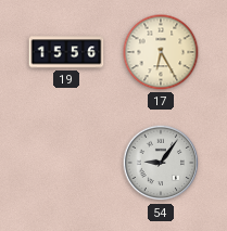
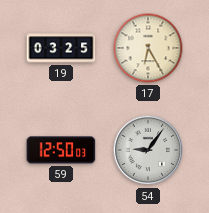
19: 15:56 -> 03:25
59: none -> 12:50
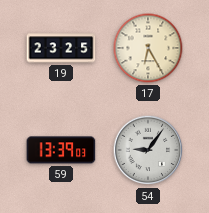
19: 03:25 -> 23:25
59: 12:50 -> 13:39
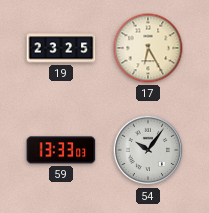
59: 13:39 -> 13:33
54: 9:06 -> 10:06
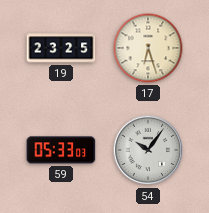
17: 6:25 -> 6:27
59: 13:33 -> 05:33
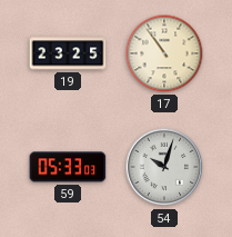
17: 6:27 -> 10:54
54: 10:06 -> 10:03
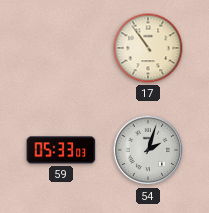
19: 23:25 -> none
54: 10:03 -> 2:03
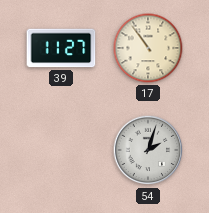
39: none -> 11:27
59: 05:33 -> none
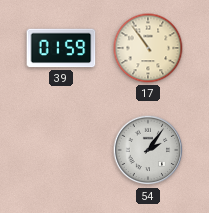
39: 11:27 -> 01:59
54: 2:03 -> 2:06
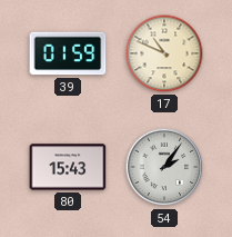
17: 10:54 -> 10:49
80: none -> 15:43
